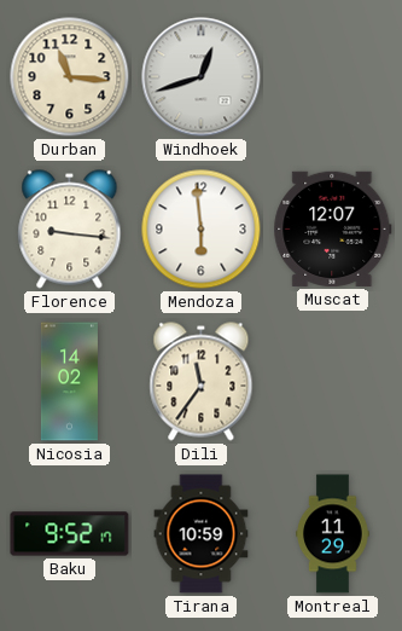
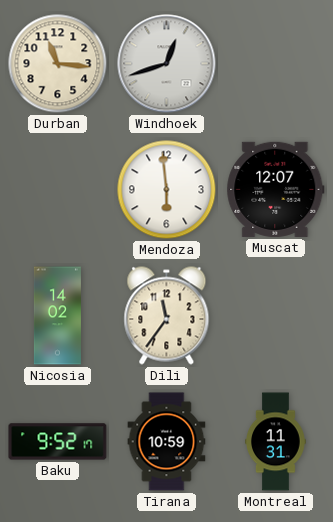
Florence: 9:16 -> none
Montreal: 11:29 -> 11:31
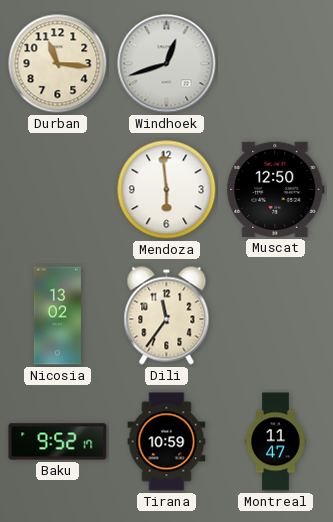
Muscat: 12:07 -> 12:50
Nicosia: 14:02 -> 13:02
Montreal: 11:31 -> 11:47
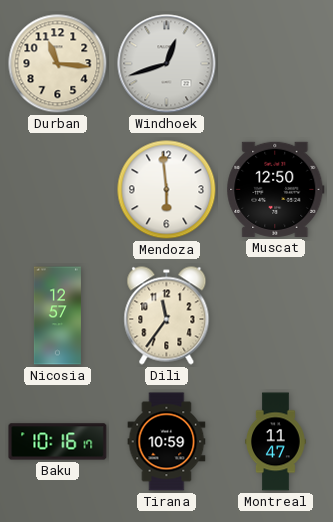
Nicosia: 13:02 -> 12:57
Baku: 9:52 -> 10:16
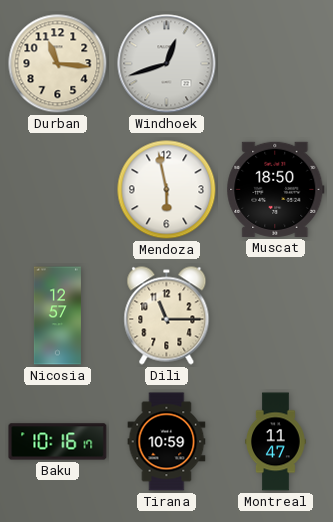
Mendoza: 5:59 -> 5:58
Muscat: 12:50 -> 18:50
Dili: 11:36 -> 11:15
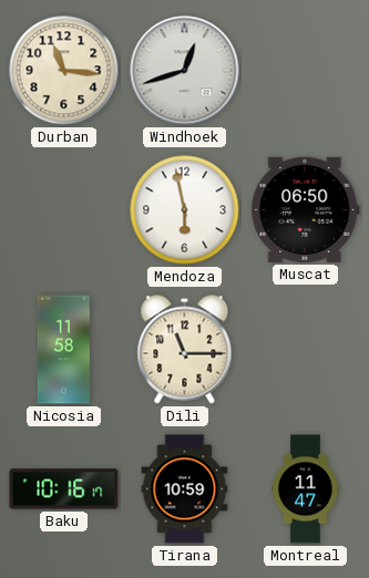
Muscat: 18:50 -> 06:50
Nicosia: 12:57 -> 11:58
